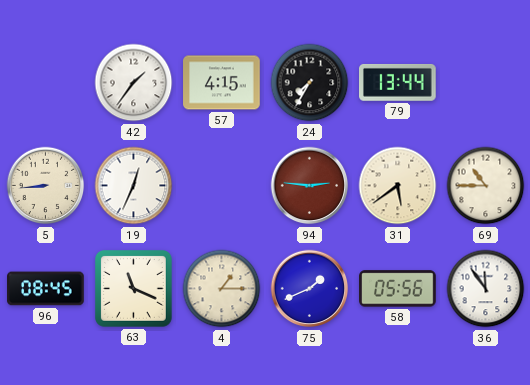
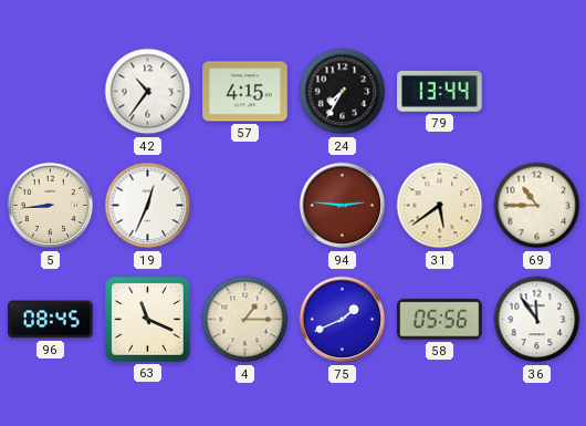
42: 1:36 -> 10:36
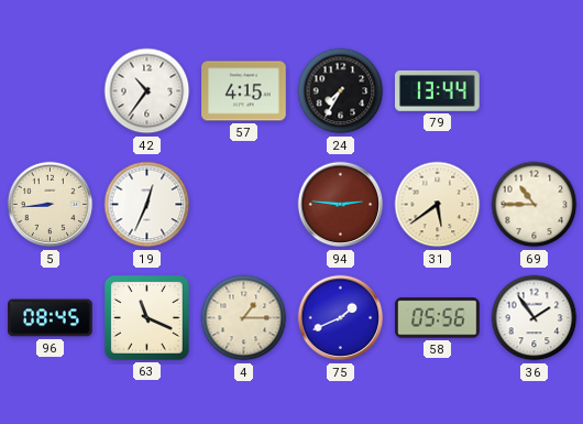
36: 11:54 -> 1:54
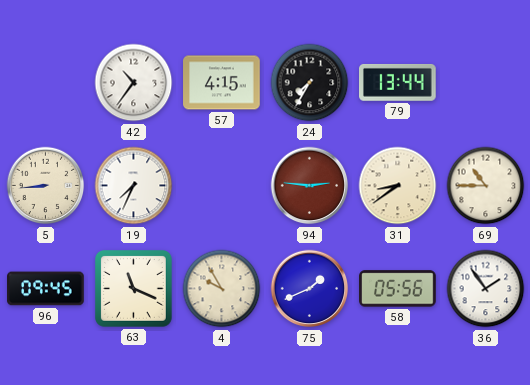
19: 12:34 -> 7:34
31: 5:39 -> 8:39
96: 08:45 -> 09:45
4: 1:15 -> 9:55
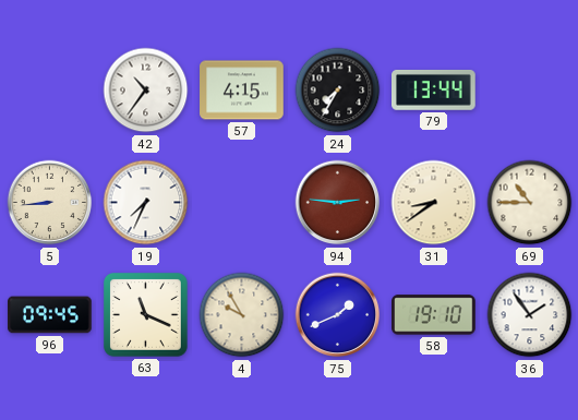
58: 05:56 -> 19:10
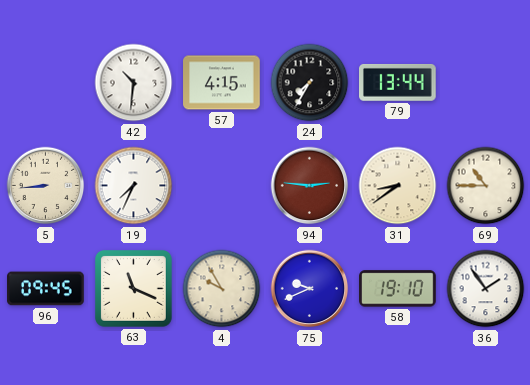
42: 10:36 -> 10:31
75: 1:41 -> 9:41
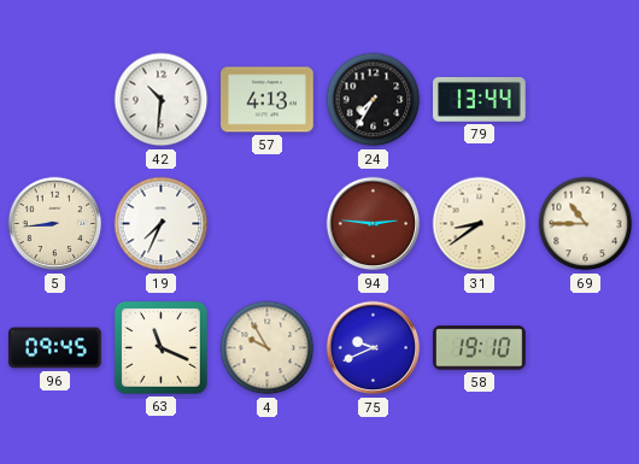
57: 4:15 -> 4:13
36: 1:54 -> none
